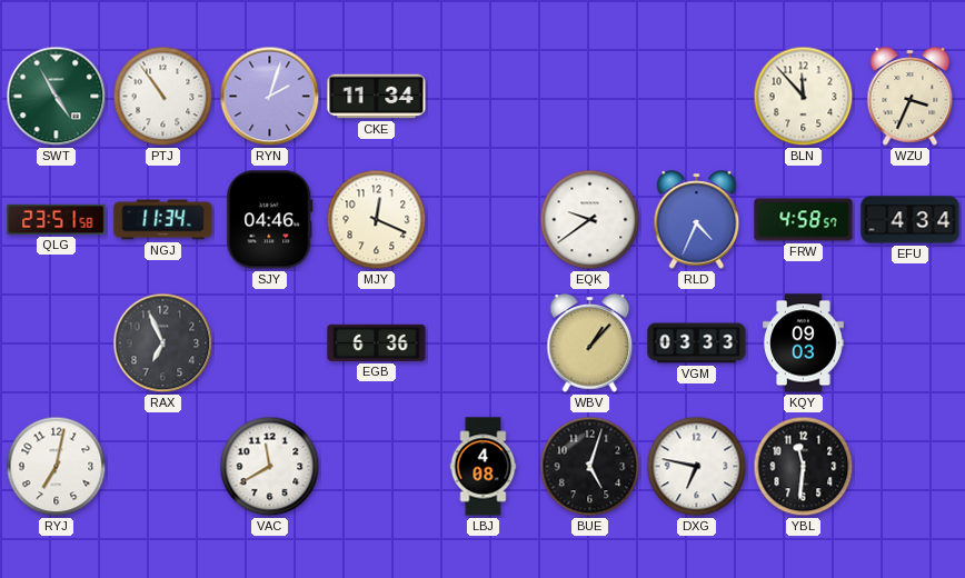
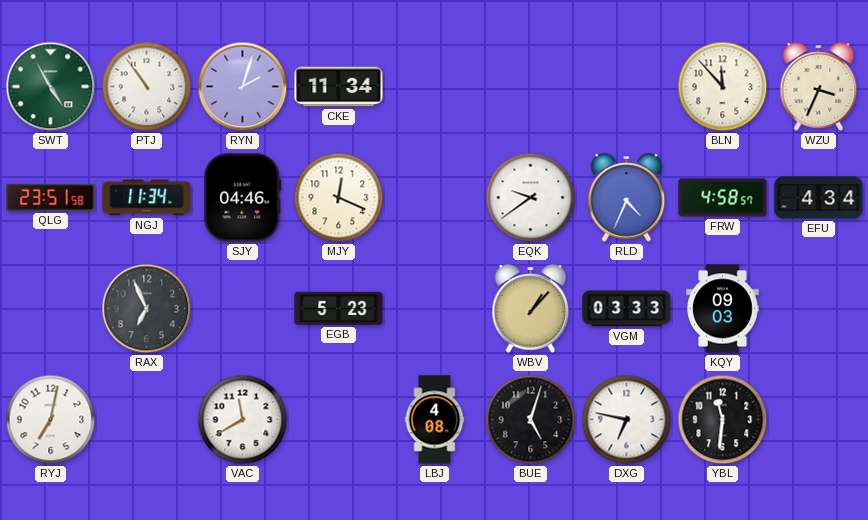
EGB: 6:36 -> 5:23
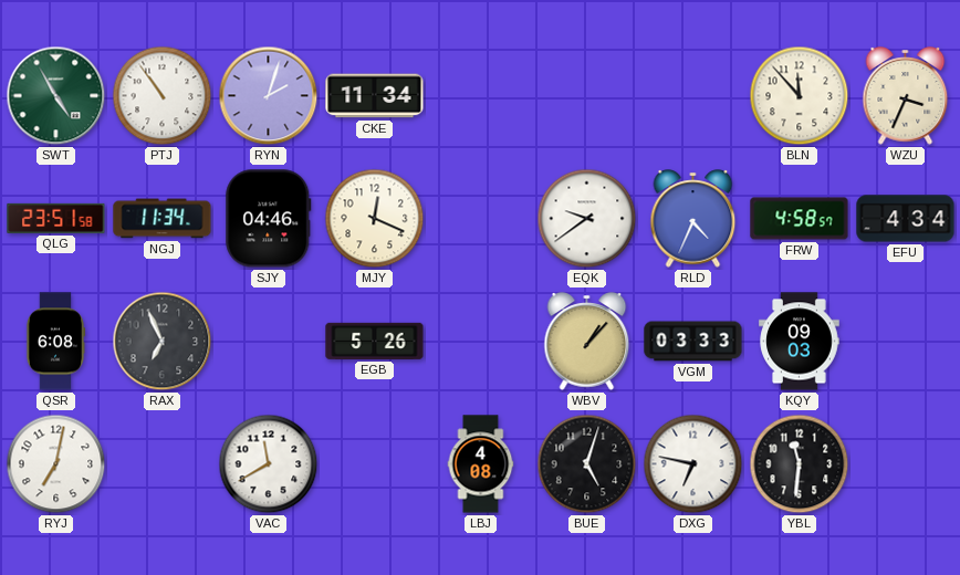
QSR: none -> 6:08
EGB: 5:23 -> 5:26
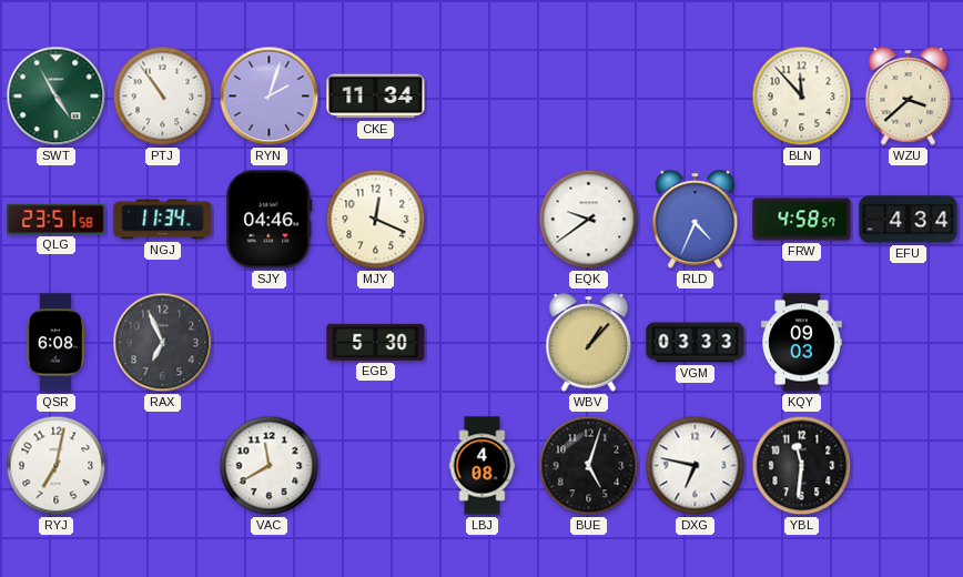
WZU: 3:34 -> 3:38
EGB: 5:26 -> 5:30
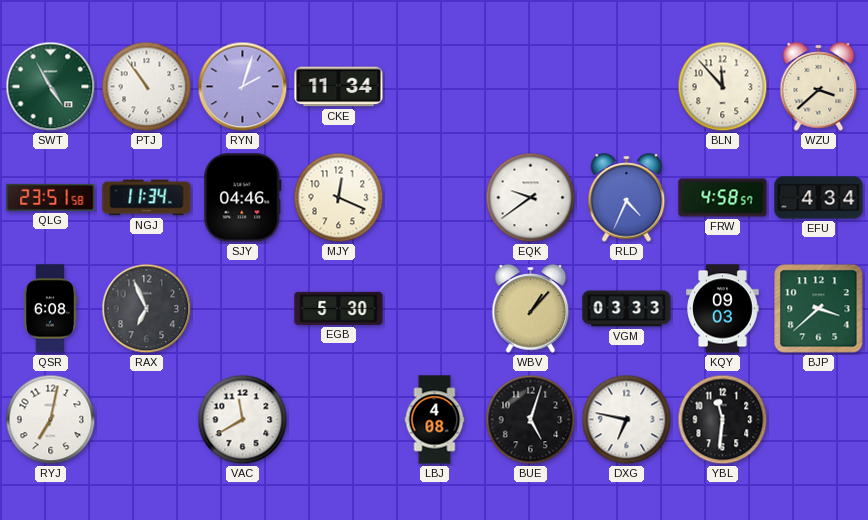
BJP: none -> 3:38
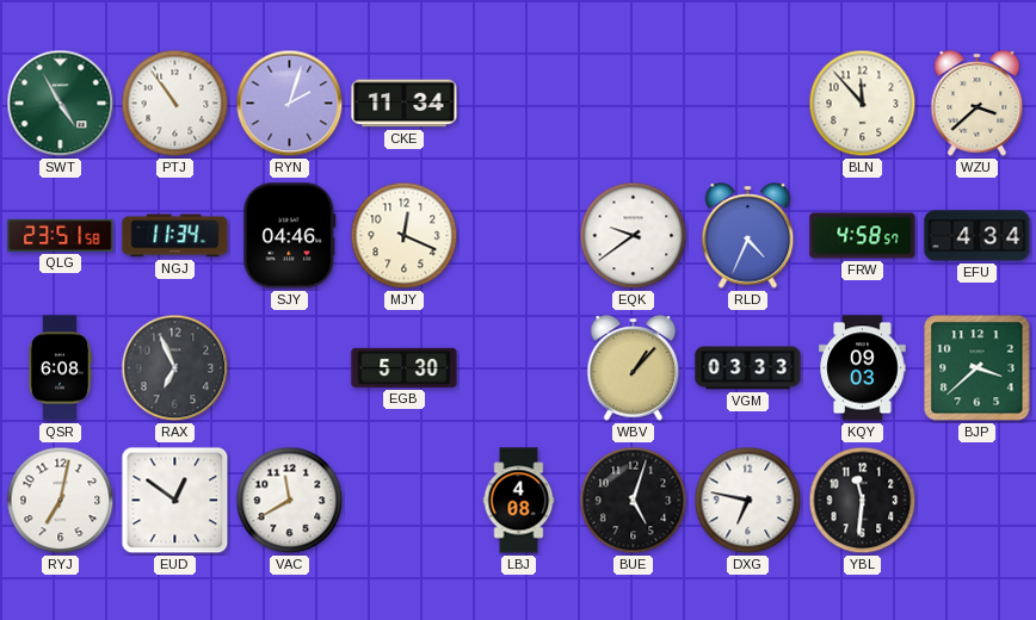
EUD: none -> 12:51
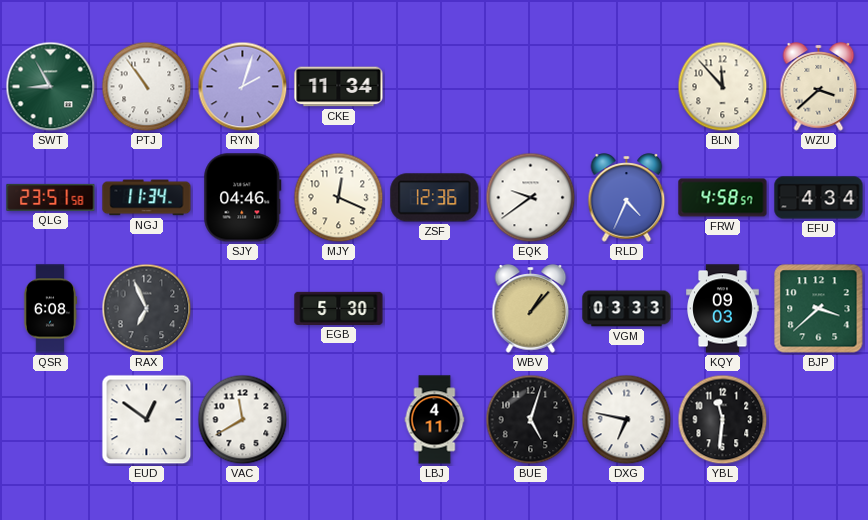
SWT: 4:55 -> 8:55
ZSF: none -> 12:36
RYJ: 7:02 -> none
LBJ: 4:08 -> 4:11
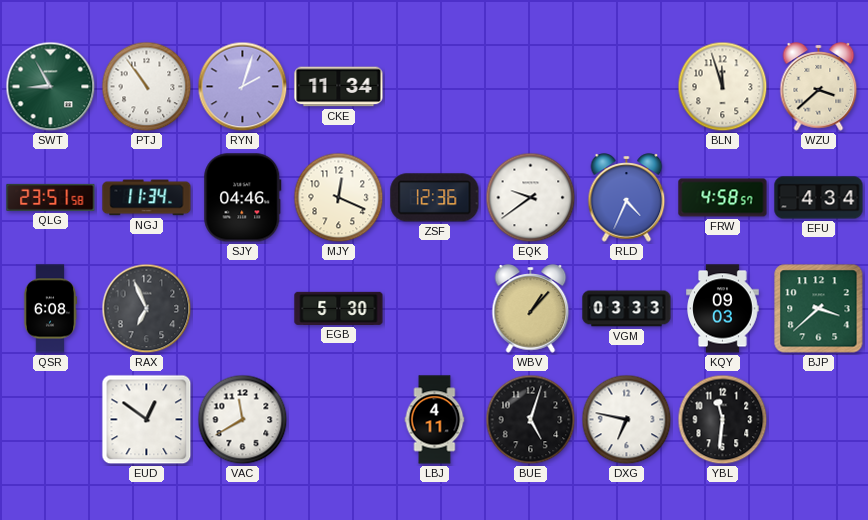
BLN: 11:53 -> 11:57
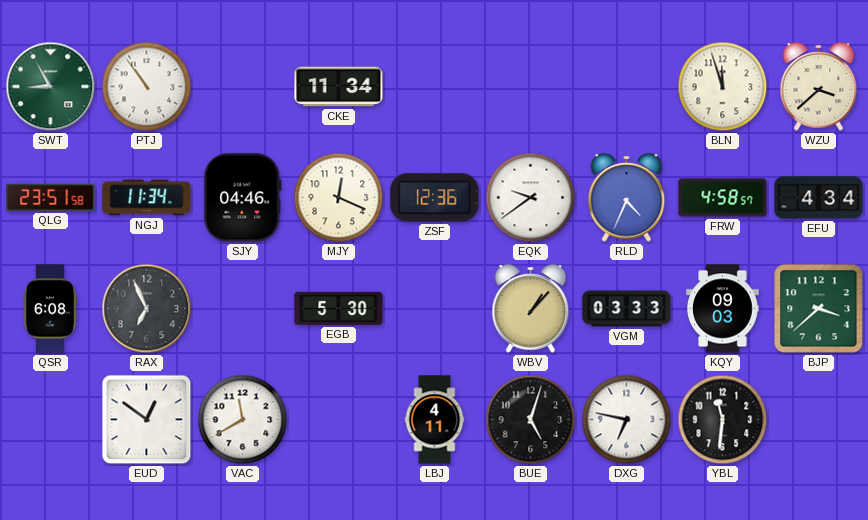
RYN: 2:03 -> none
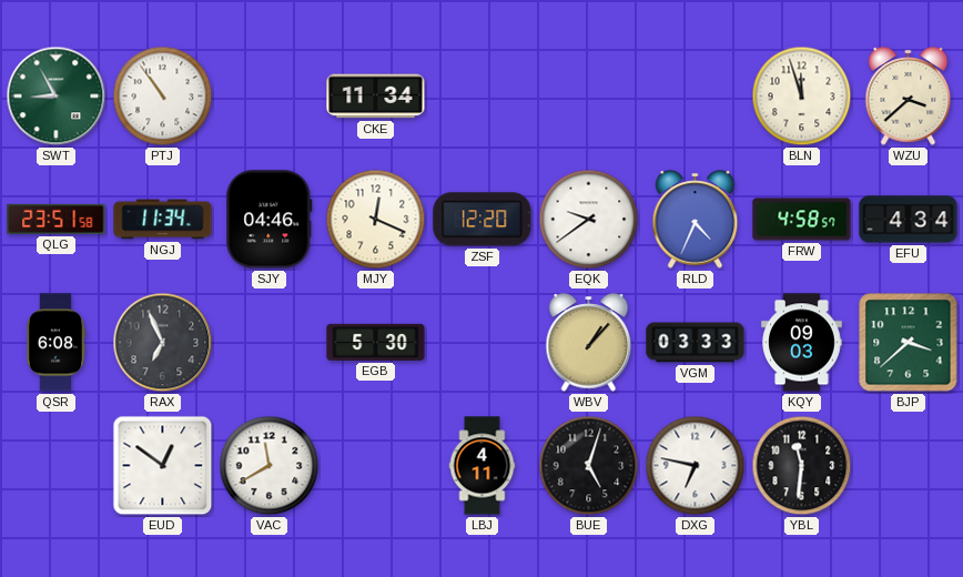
ZSF: 12:36 -> 12:20
